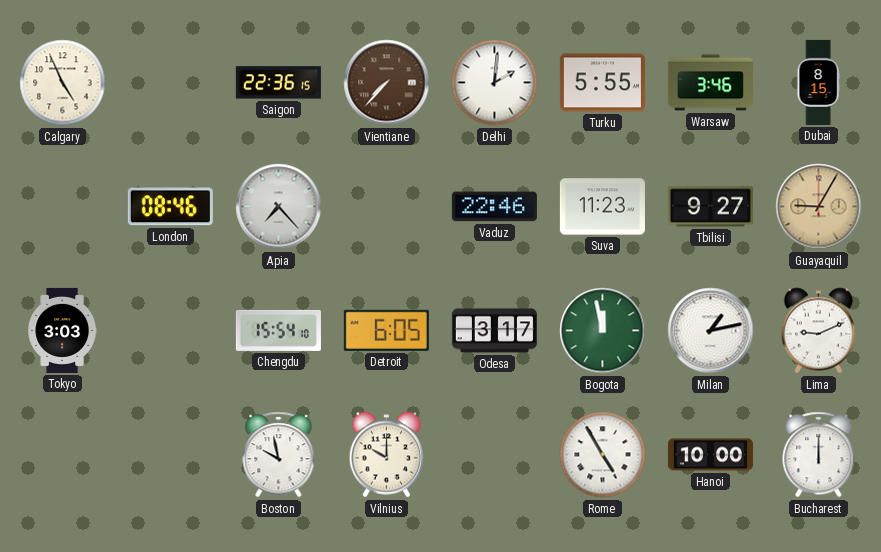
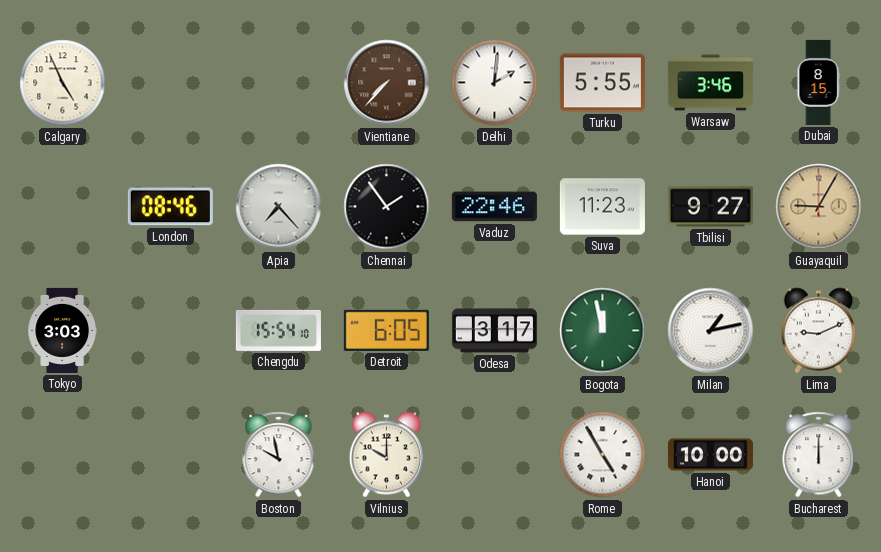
Saigon: 22:36 -> none
Chennai: none -> 1:54
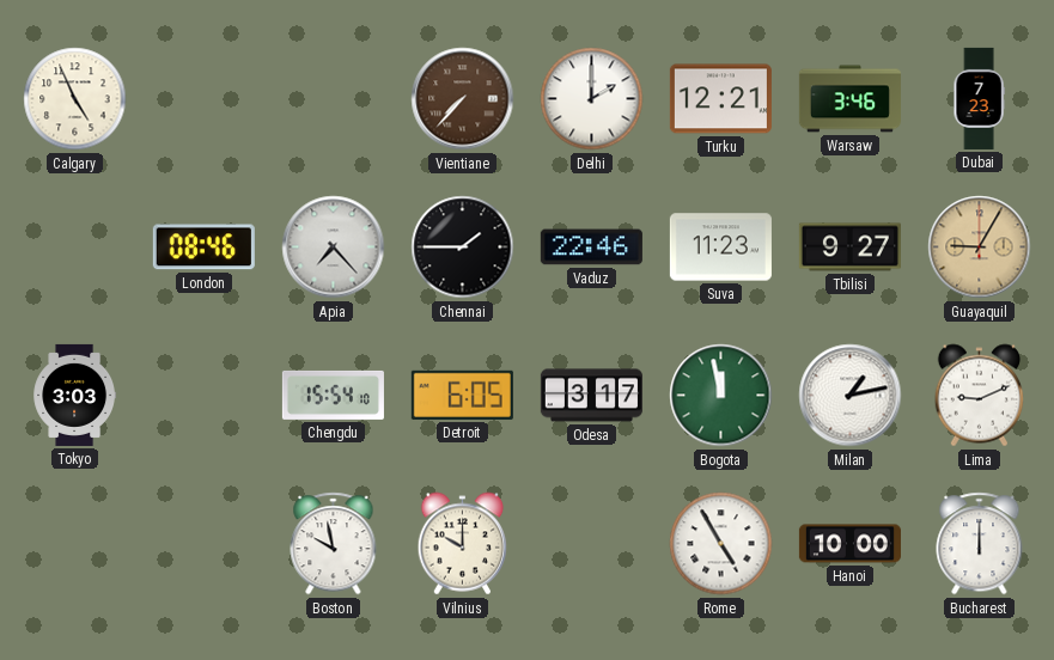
Delhi: 2:01 -> 2:00
Turku: 5:55 -> 12:21
Dubai: 8:15 -> 7:23
Chennai: 1:54 -> 1:45
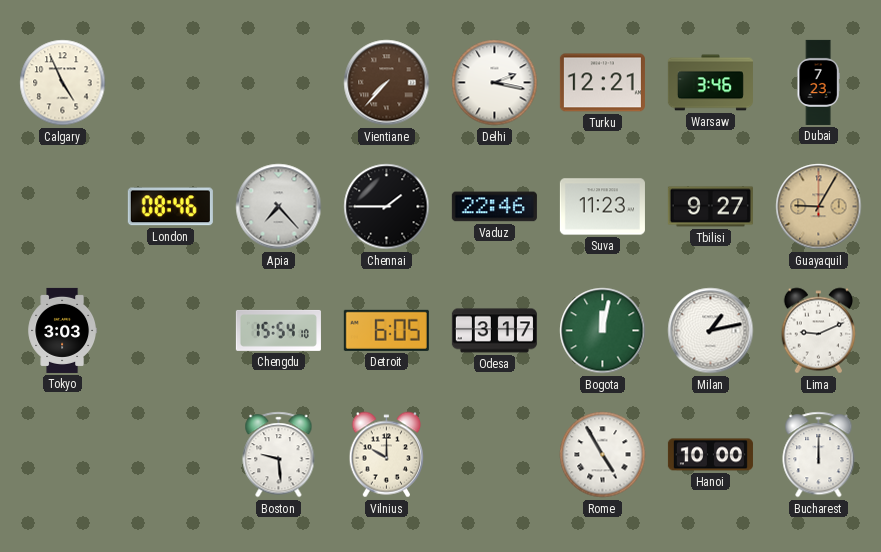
Delhi: 2:00 -> 2:17
Bogota: 11:58 -> 12:02
Boston: 9:58 -> 9:29
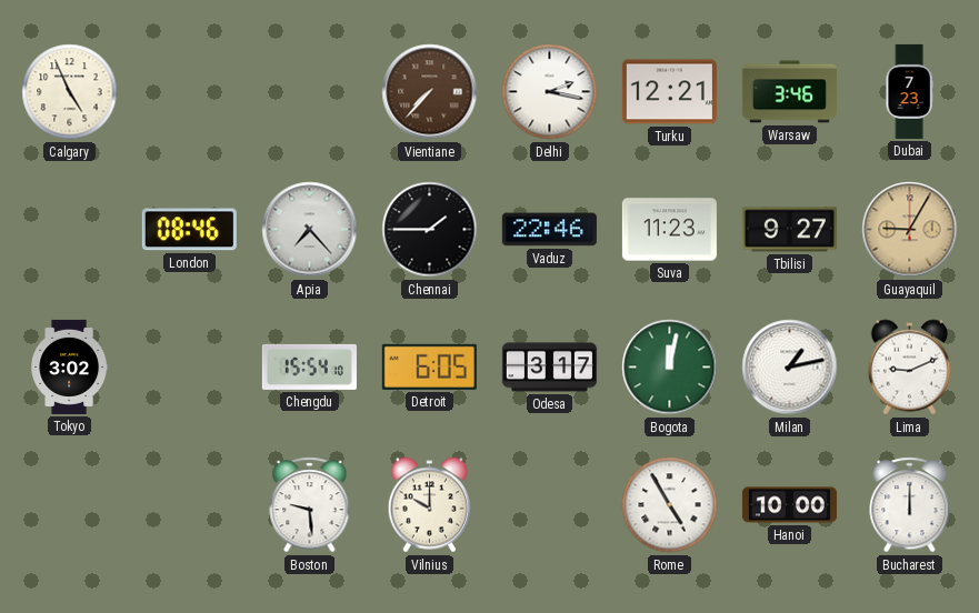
Tokyo: 3:03 -> 3:02
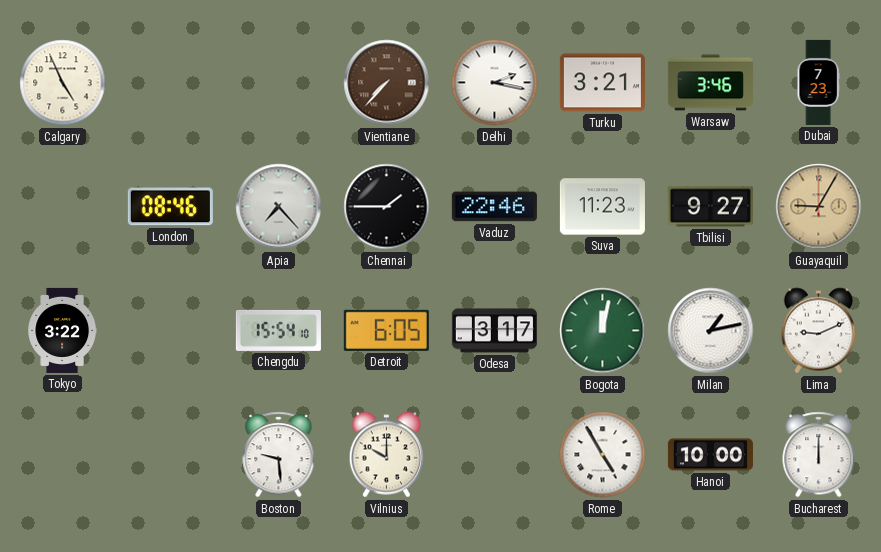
Turku: 12:21 -> 3:21
Tokyo: 3:02 -> 3:22
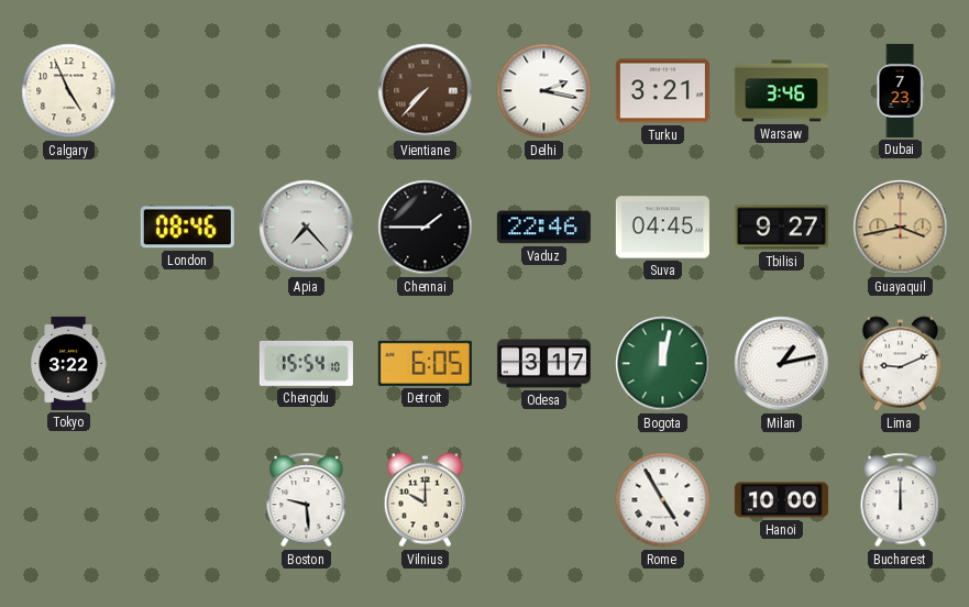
Suva: 11:23 -> 04:45
Guayaquil: 9:05 -> 3:43
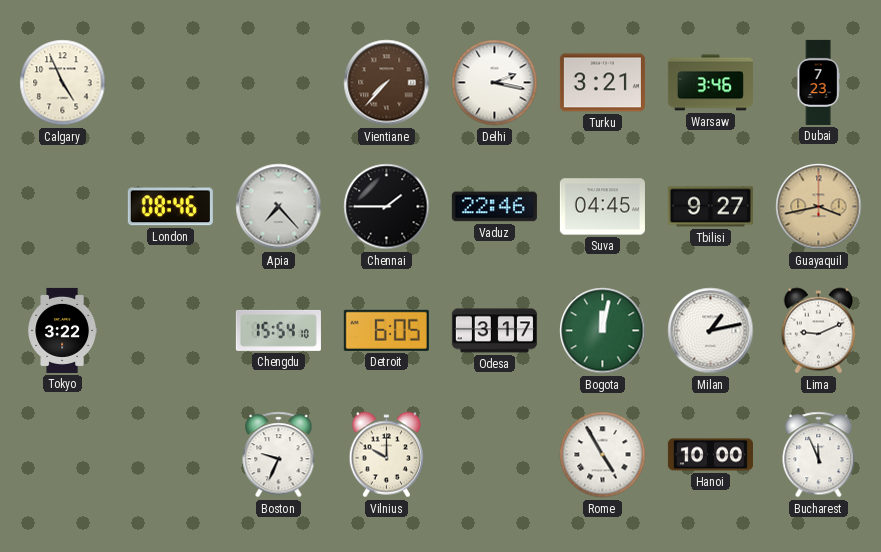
Boston: 9:29 -> 9:34
Bucharest: 12:00 -> 11:56
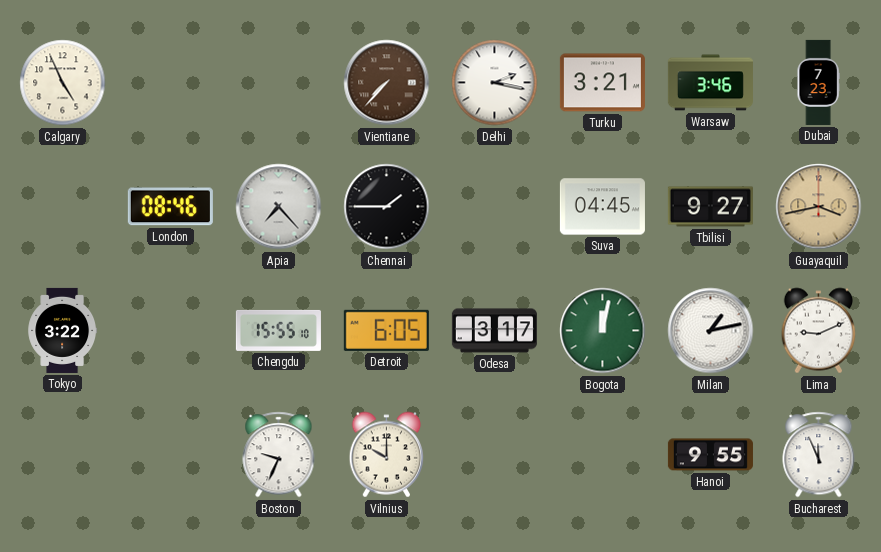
Vaduz: 22:46 -> none
Chengdu: 15:54 -> 15:55
Rome: 4:55 -> none
Hanoi: 10:00 -> 9:55
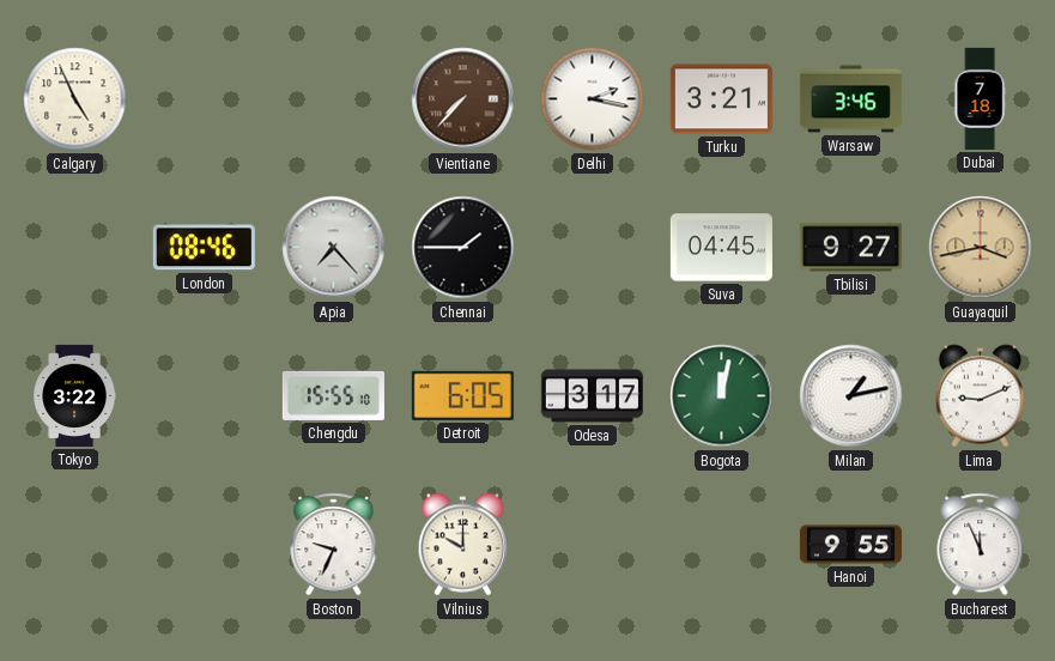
Dubai: 7:23 -> 7:18
